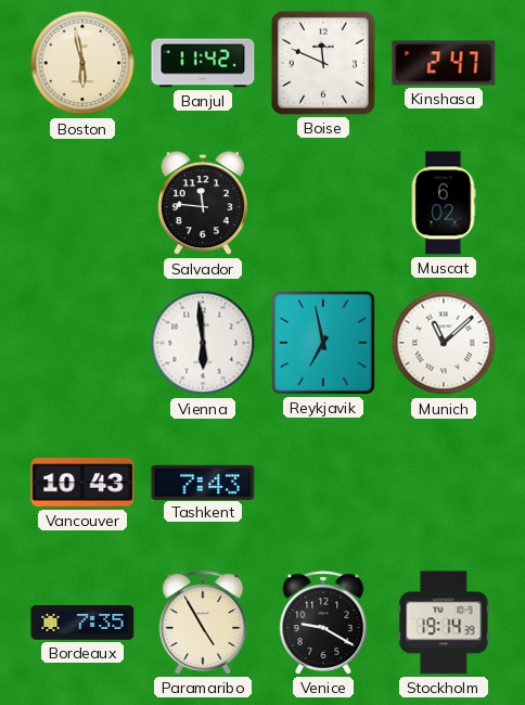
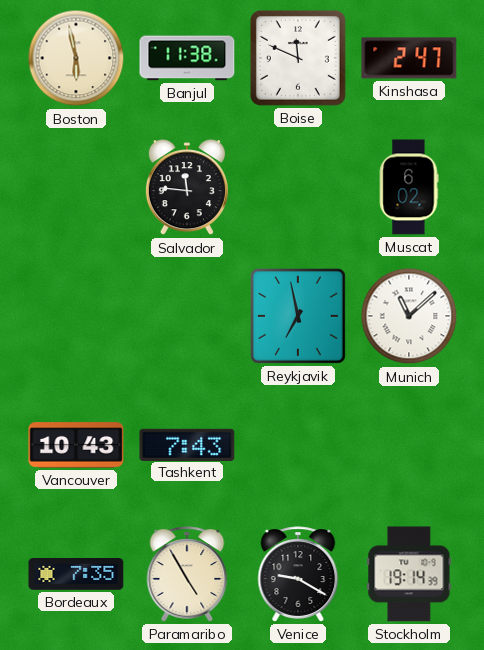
Banjul: 11:42 -> 11:38
Vienna: 5:59 -> none
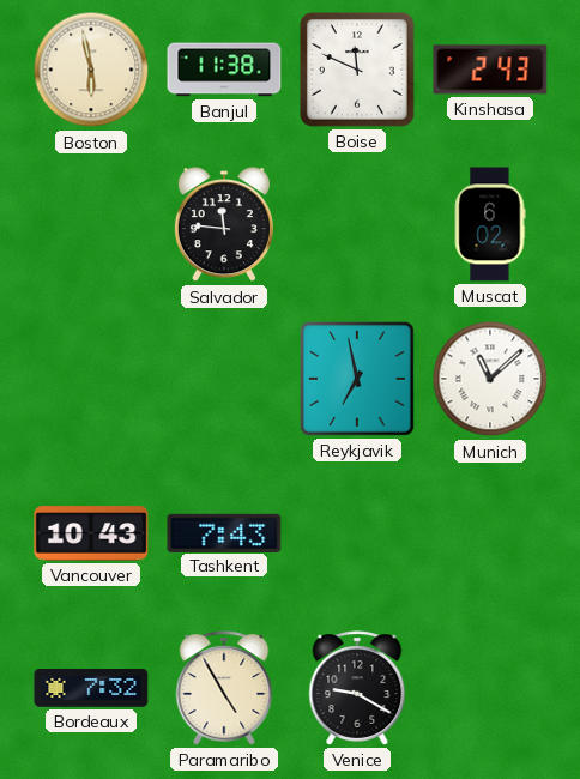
Kinshasa: 2:47 -> 2:43
Bordeaux: 7:35 -> 7:32
Stockholm: 19:14 -> none
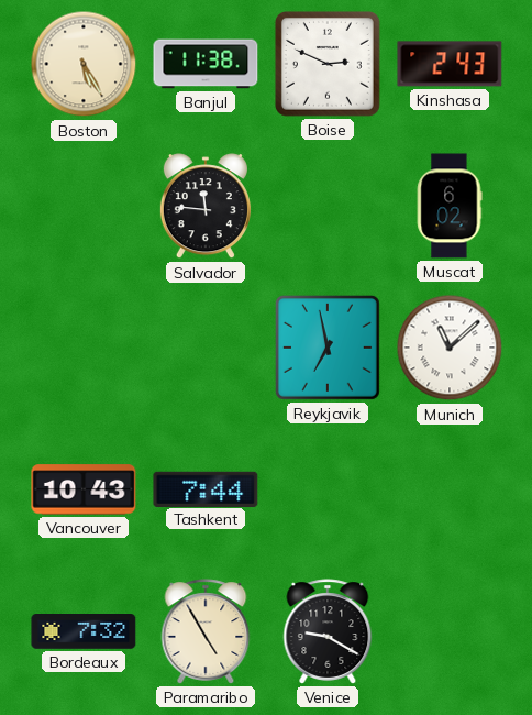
Boston: 5:58 -> 5:25
Boise: 11:49 -> 2:49
Tashkent: 7:43 -> 7:44
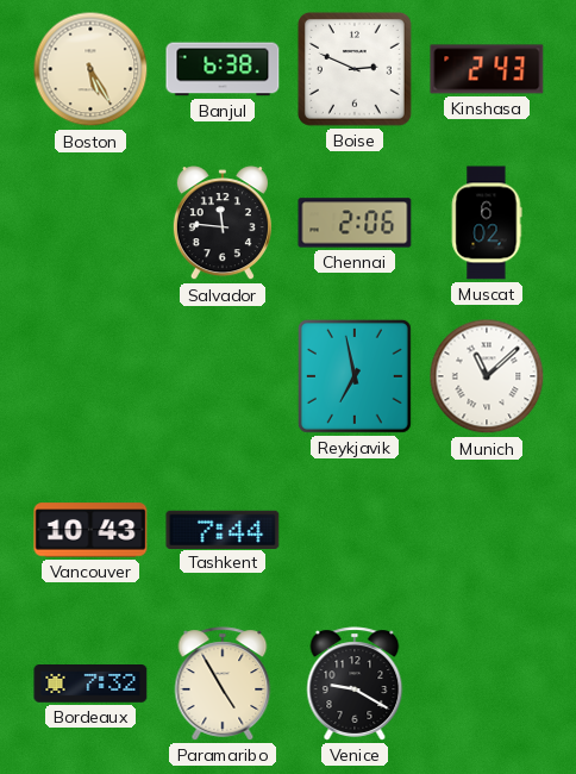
Banjul: 11:38 -> 6:38
Chennai: none -> 2:06
